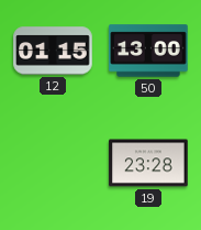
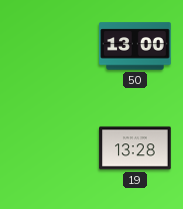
12: 01:15 -> none
19: 23:28 -> 13:28
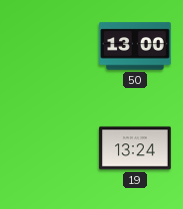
19: 13:28 -> 13:24
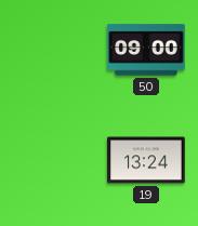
50: 13:00 -> 09:00
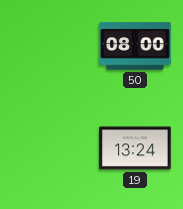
50: 09:00 -> 08:00
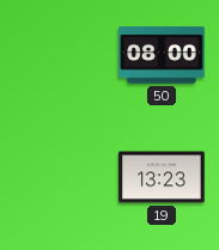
19: 13:24 -> 13:23
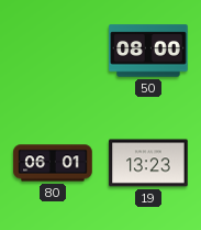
80: none -> 06:01
